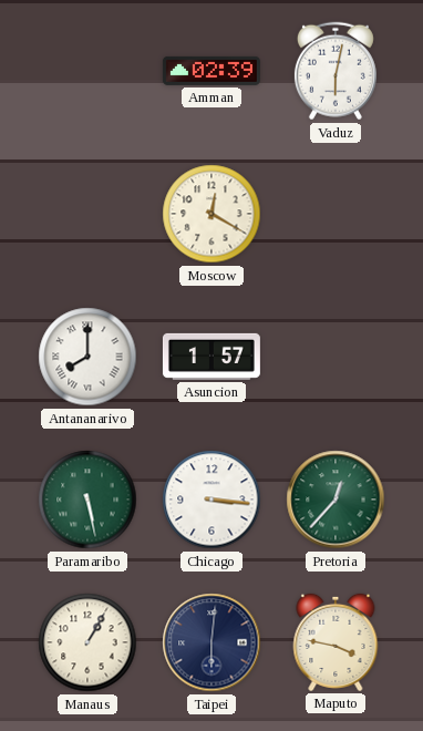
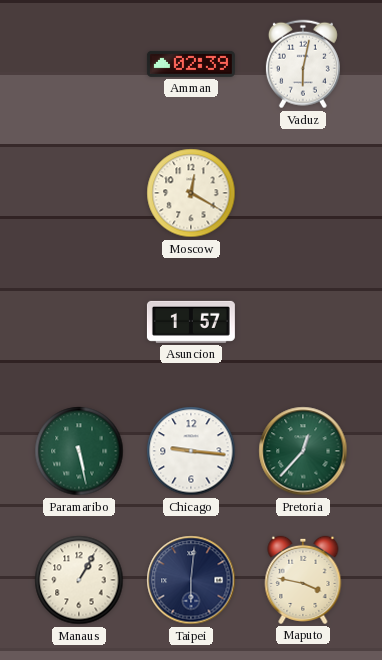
Antananarivo: 8:00 -> none
Chicago: 3:16 -> 9:16
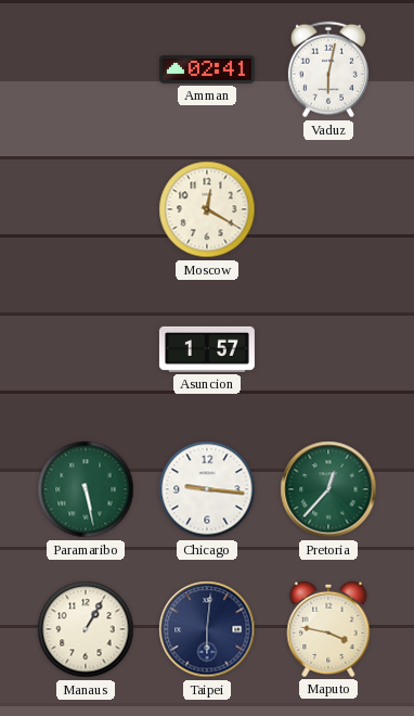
Amman: 02:39 -> 02:41
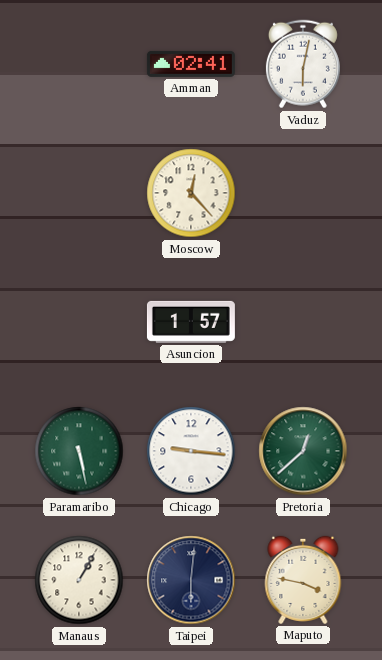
Moscow: 12:20 -> 12:23
Pretoria: 12:37 -> 12:38
